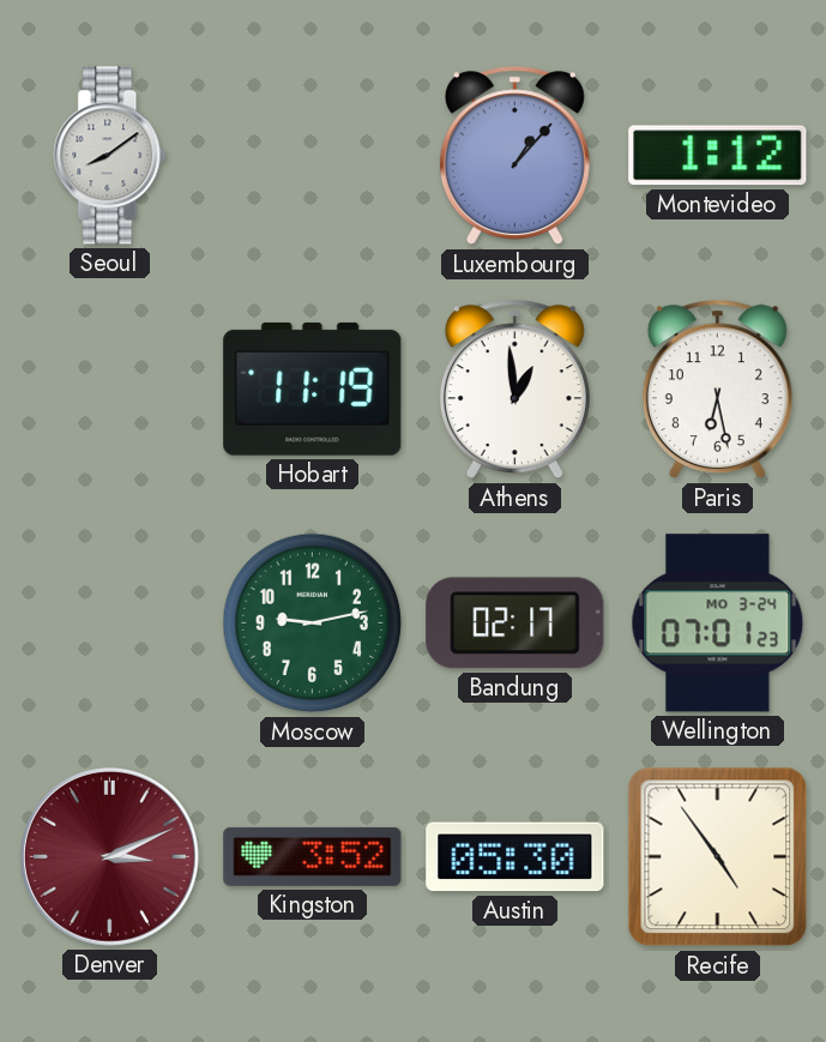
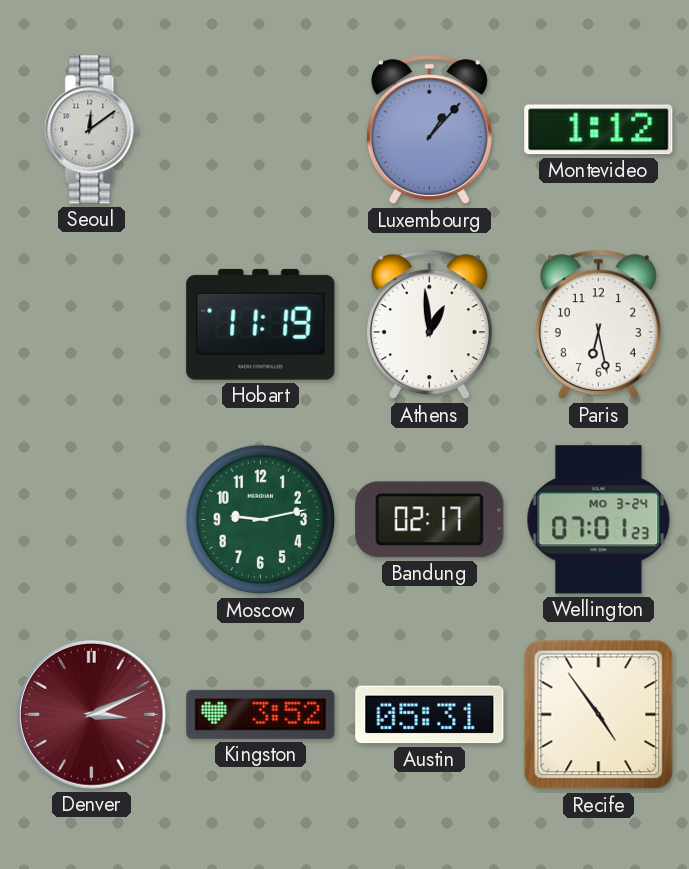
Seoul: 8:09 -> 12:09
Austin: 05:30 -> 05:31
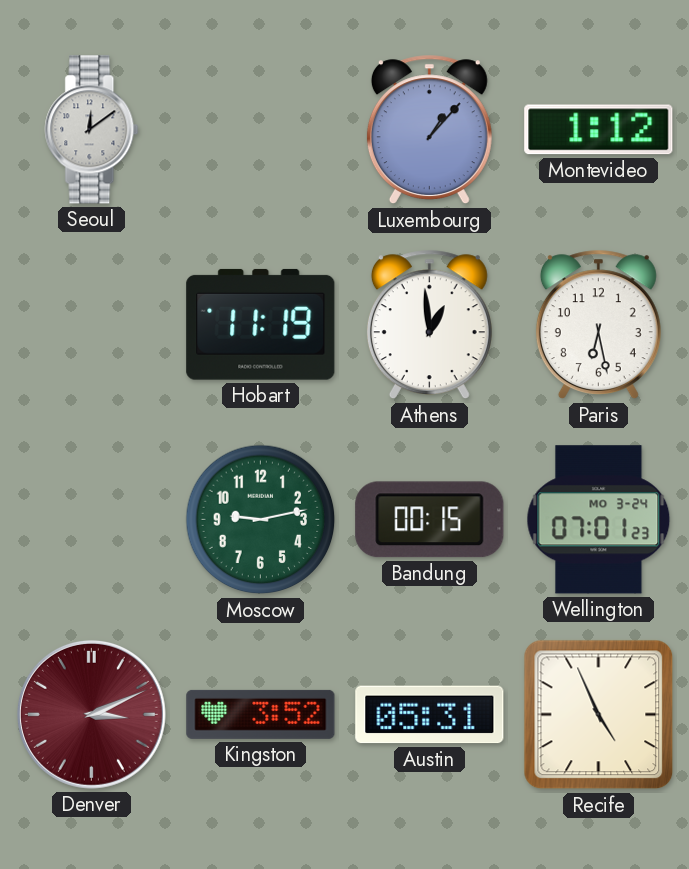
Bandung: 02:17 -> 00:15
Recife: 4:54 -> 4:56
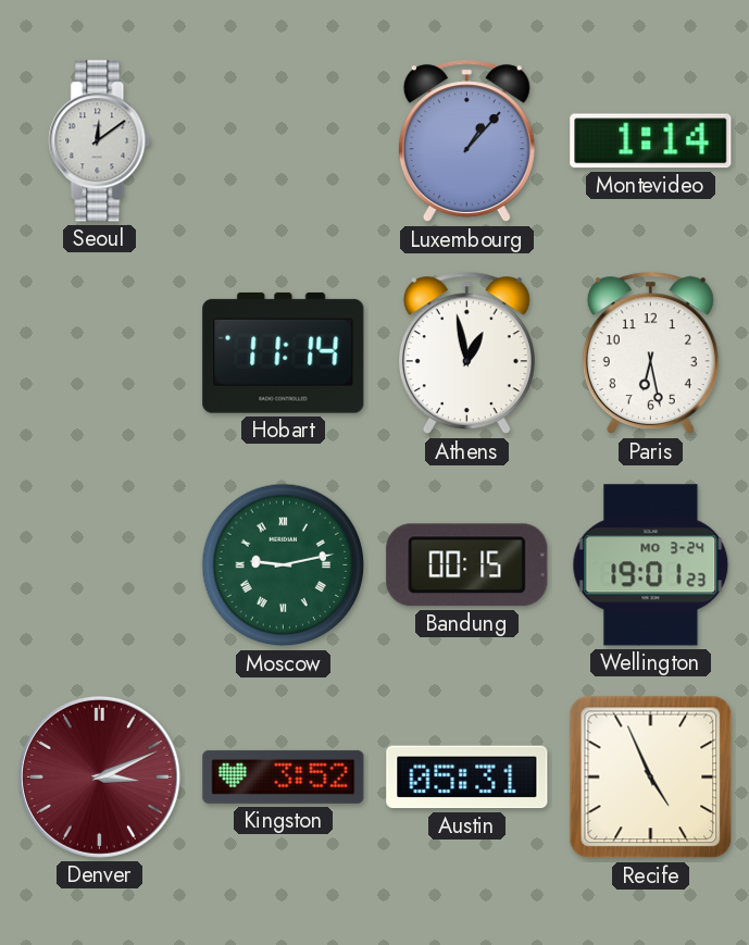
Montevideo: 1:12 -> 1:14
Hobart: 11:19 -> 11:14
Athens: 12:59 -> 12:58
Moscow numerals: Arabic -> Roman
Wellington: 07:01 -> 19:01
